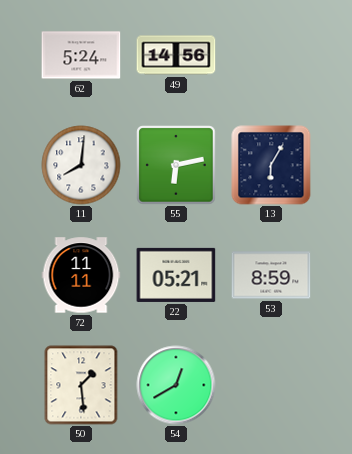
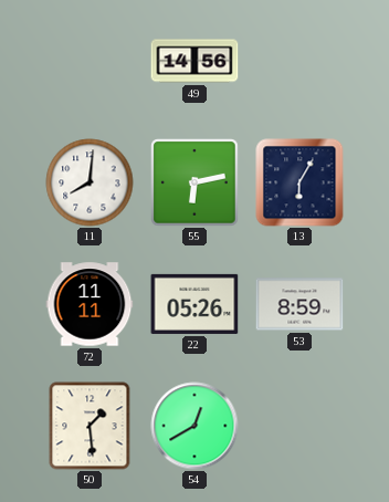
62: 5:24 -> none
22: 05:21 -> 05:26
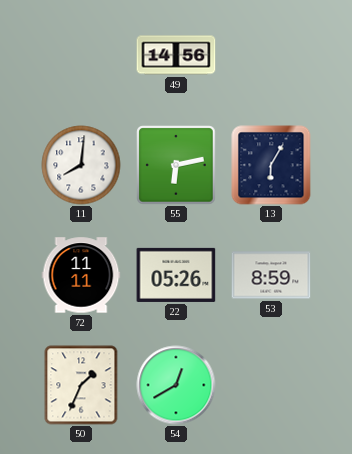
50: 1:29 -> 1:34
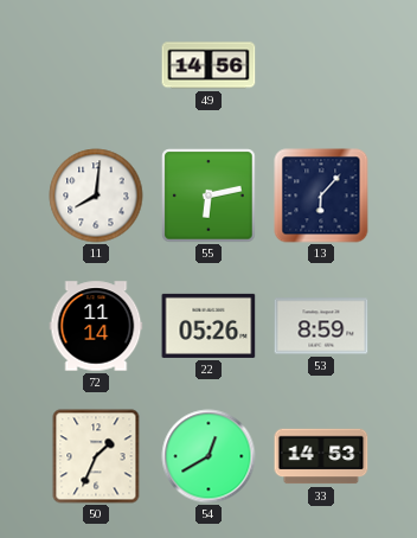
13: 6:05 -> 6:07
72: 11:11 -> 11:14
33: none -> 14:53
